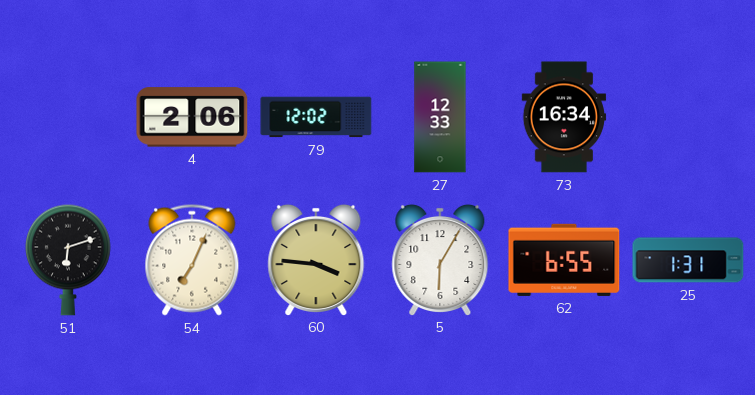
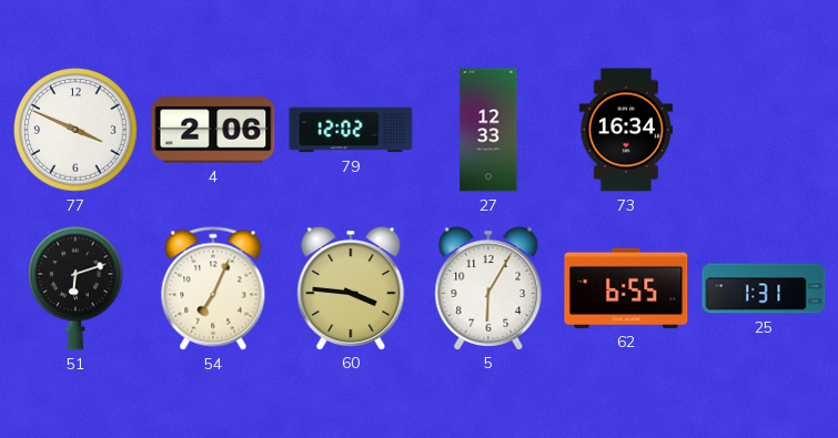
77: none -> 3:49
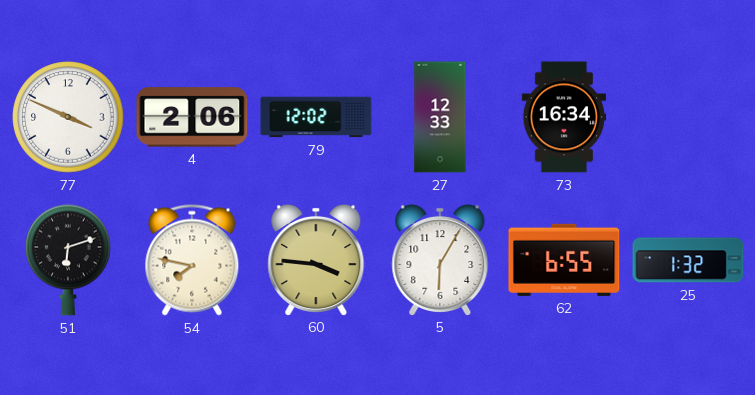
54: 7:04 -> 7:47
25: 1:31 -> 1:32
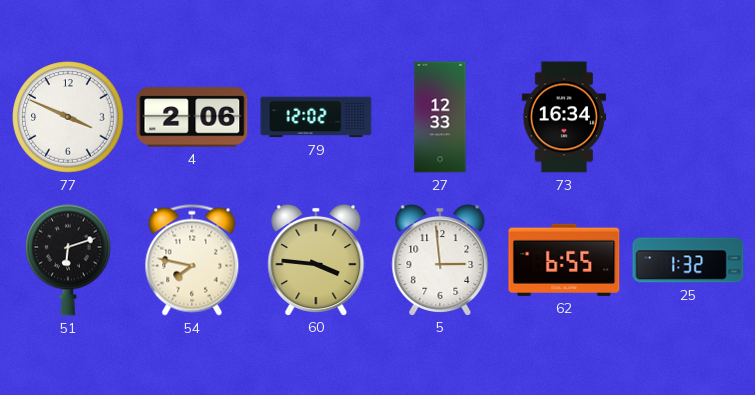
5: 6:05 -> 2:59
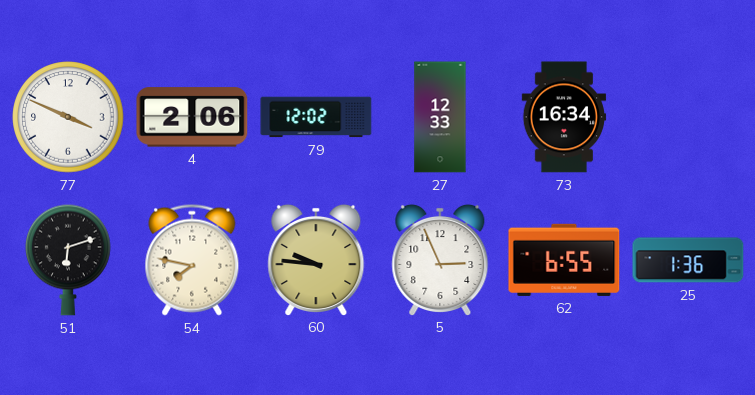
60: 3:46 -> 9:46
5: 2:59 -> 2:56
25: 1:32 -> 1:36
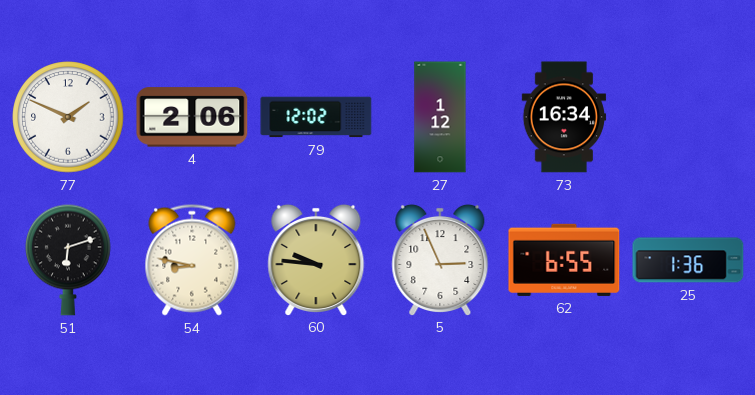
77: 3:49 -> 1:49
27: 12:33 -> 1:12
54: 7:47 -> 8:47
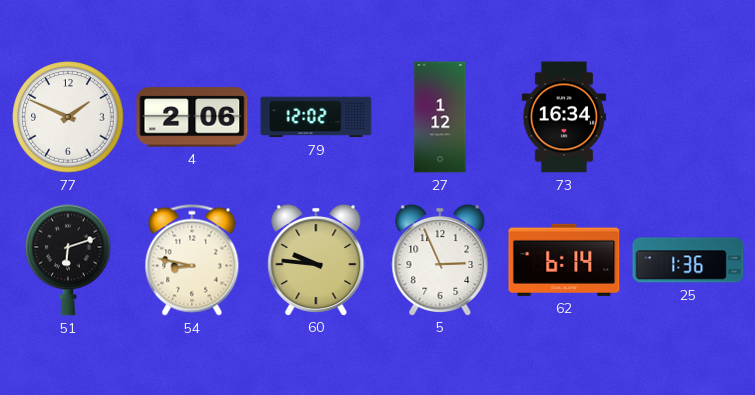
62: 6:55 -> 6:14
